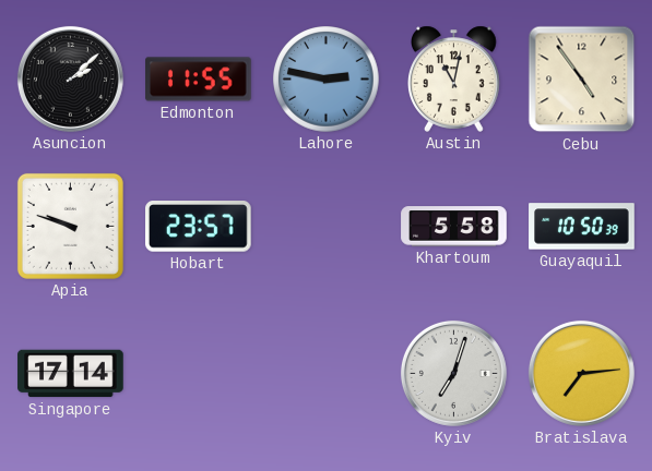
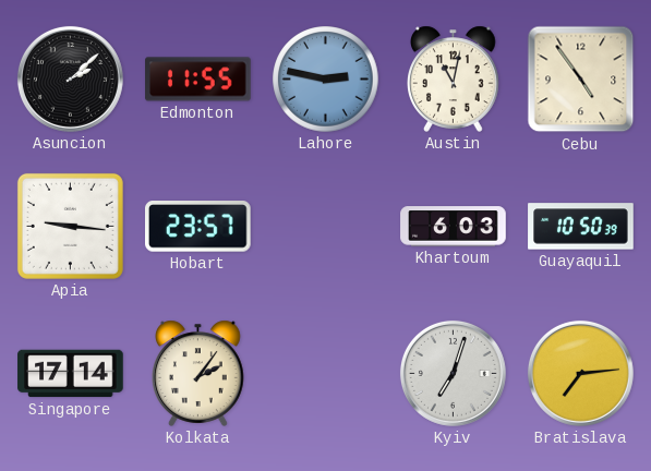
Apia: 9:48 -> 9:16
Khartoum: 5:58 -> 6:03
Kolkata: none -> 2:06
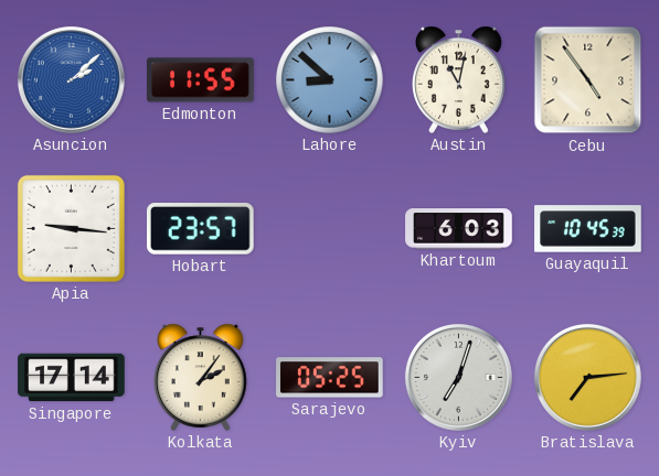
Asuncion dial: black -> blue
Lahore: 2:47 -> 8:52
Guayaquil: 10:50 -> 10:45
Sarajevo: none -> 05:25
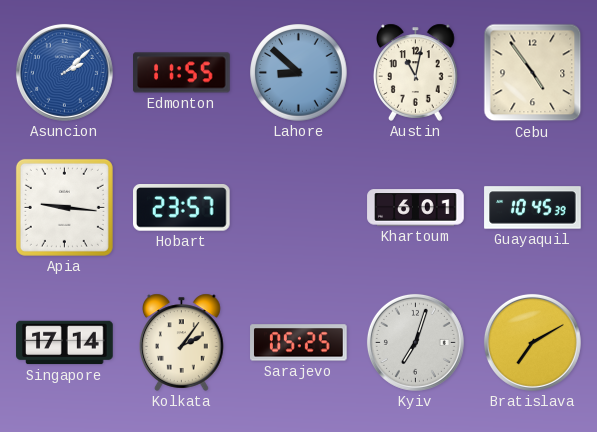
Khartoum: 6:03 -> 6:01
Bratislava: 7:14 -> 7:10
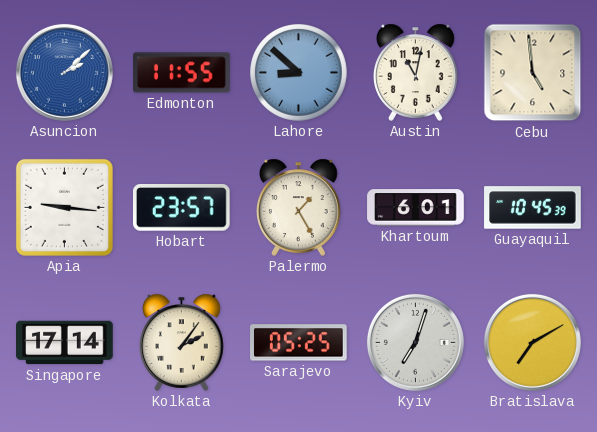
Cebu: 4:54 -> 4:59
Palermo: none -> 1:25
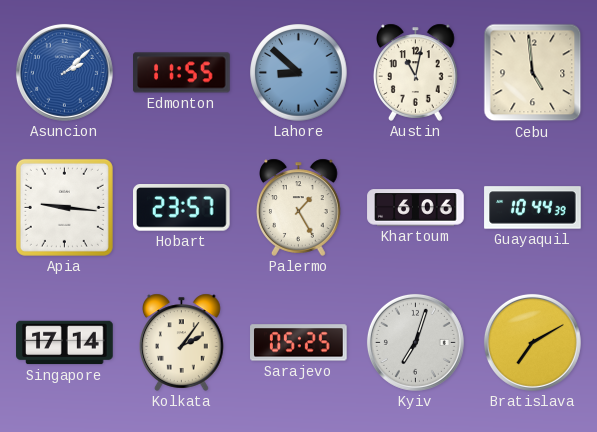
Khartoum: 6:01 -> 6:06
Guayaquil: 10:45 -> 10:44
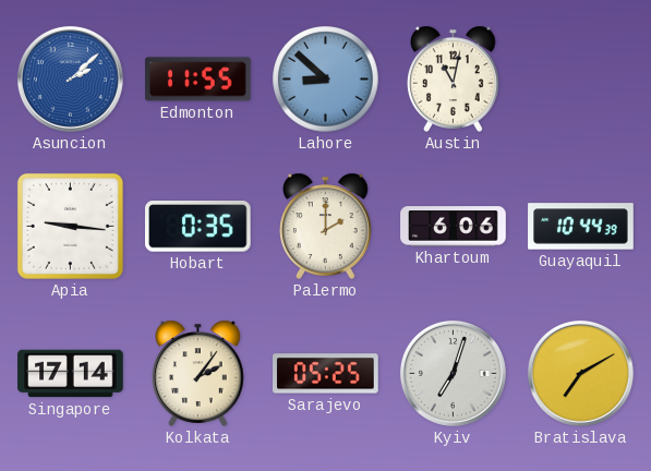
Cebu: 4:59 -> none
Hobart: 23:57 -> 0:35
Palermo: 1:25 -> 2:00
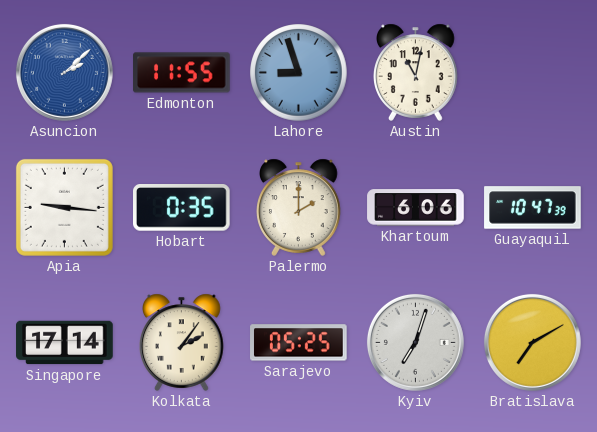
Lahore: 8:52 -> 8:57
Guayaquil: 10:44 -> 10:47
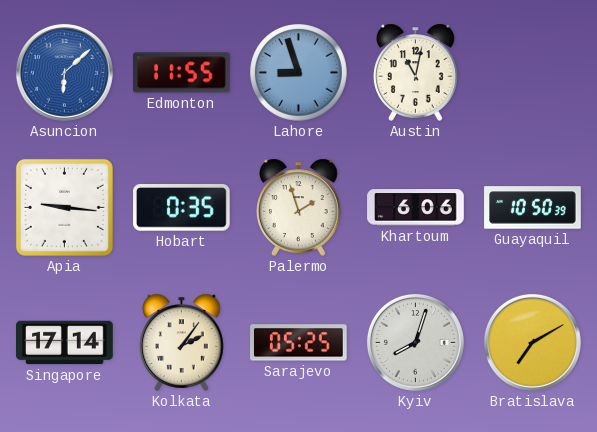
Asuncion: 2:08 -> 6:08
Palermo: 2:00 -> 1:57
Guayaquil: 10:47 -> 10:50
Kyiv: 7:03 -> 8:03
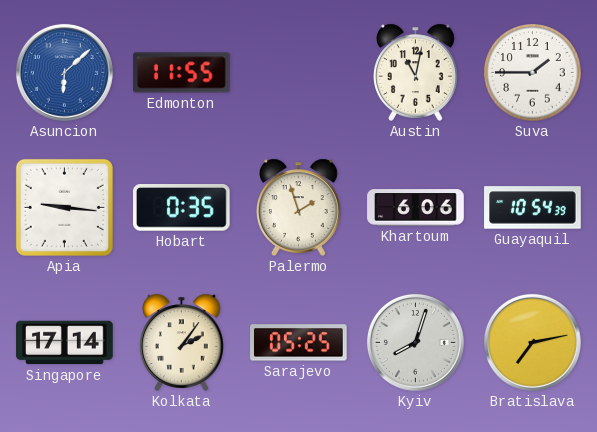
Lahore: 8:57 -> none
Suva: none -> 1:45
Guayaquil: 10:50 -> 10:54
Bratislava: 7:10 -> 7:13
